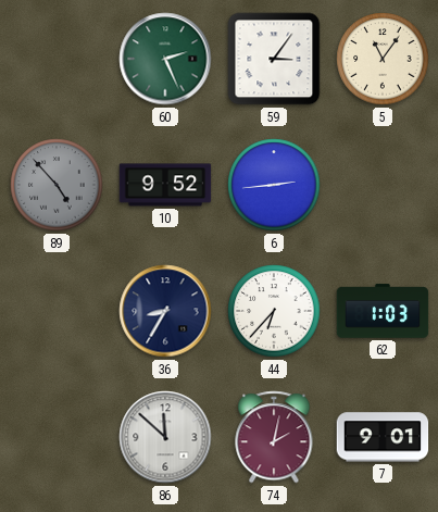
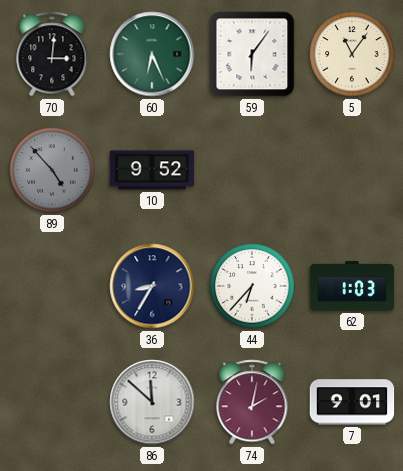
70: none -> 3:01
60: 2:26 -> 6:26
59: 3:06 -> 6:06
6: 2:44 -> none
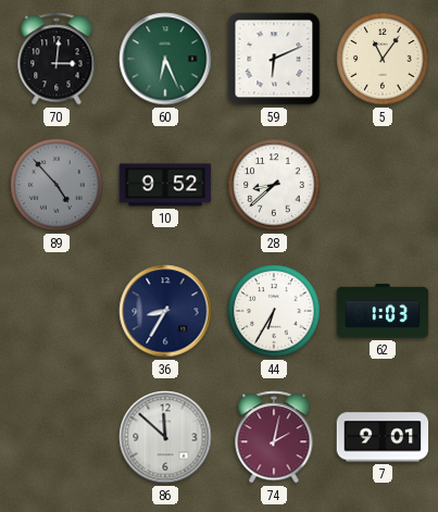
59: 6:06 -> 6:11
28: none -> 8:38
44: 6:37 -> 6:35
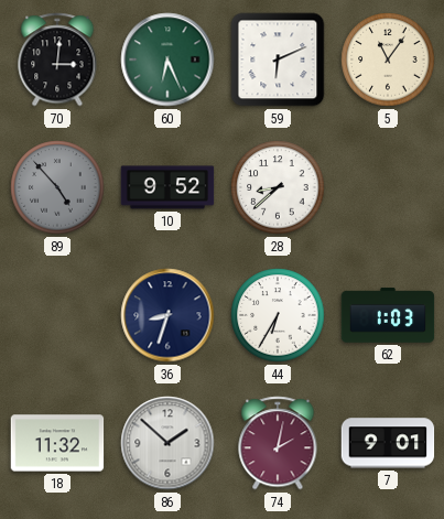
36: 8:35 -> 8:33
18: none -> 11:32
86: 11:52 -> 1:52
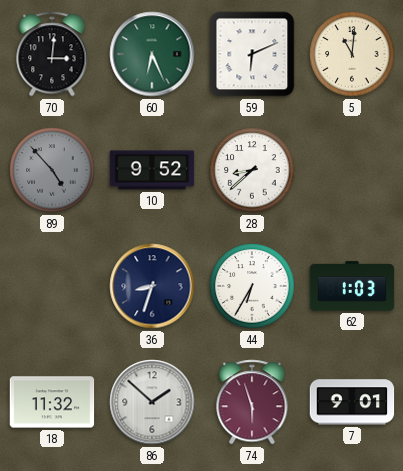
5: 11:06 -> 11:01
74: 2:02 -> 5:57
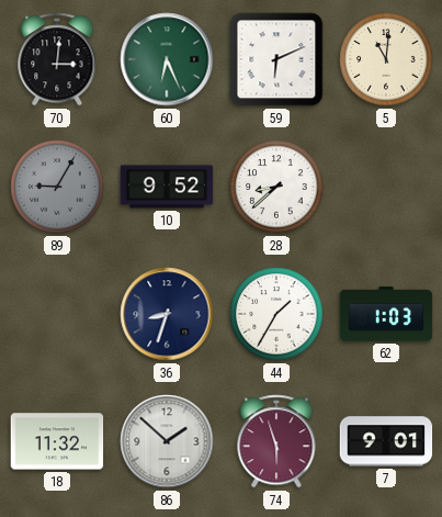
89: 4:53 -> 9:05
44: 6:35 -> 1:35
